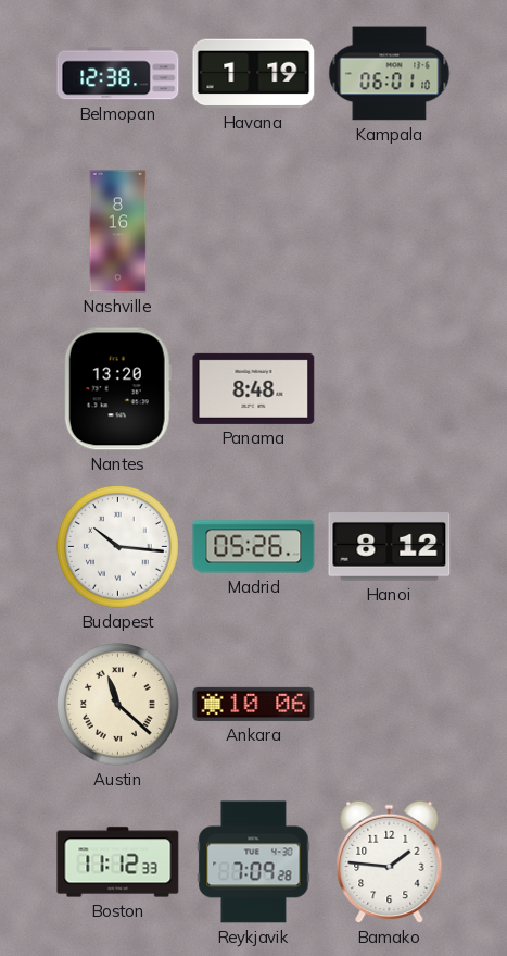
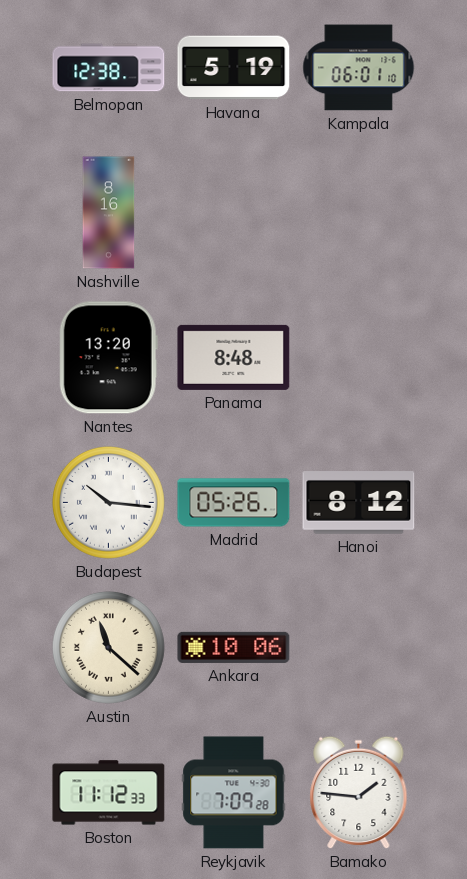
Havana: 1:19 -> 5:19
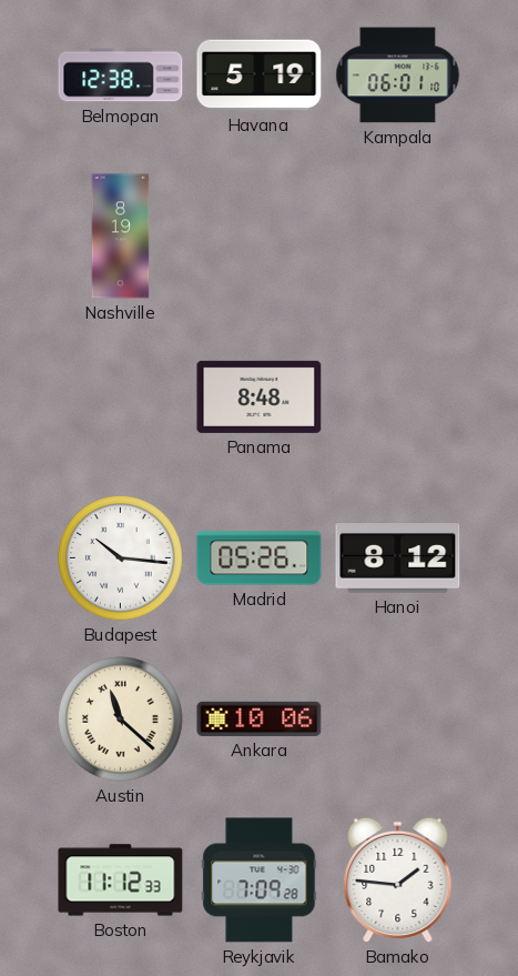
Nashville: 8:16 -> 8:19
Nantes: 13:20 -> none
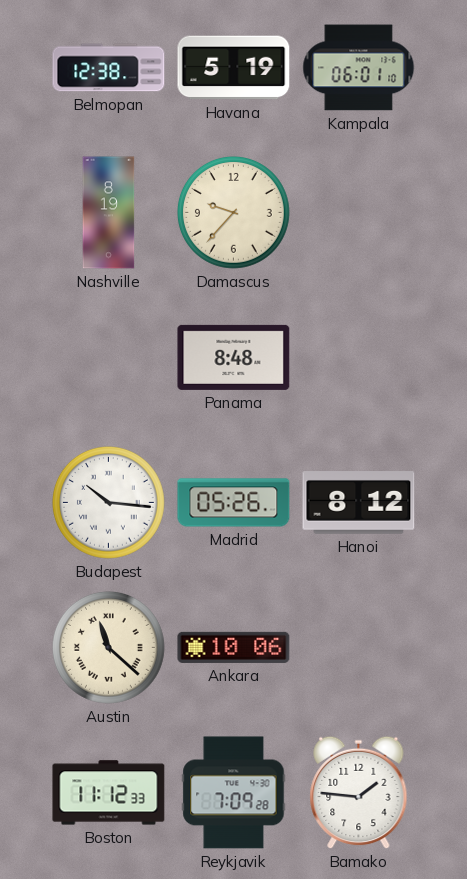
Damascus: none -> 9:37
